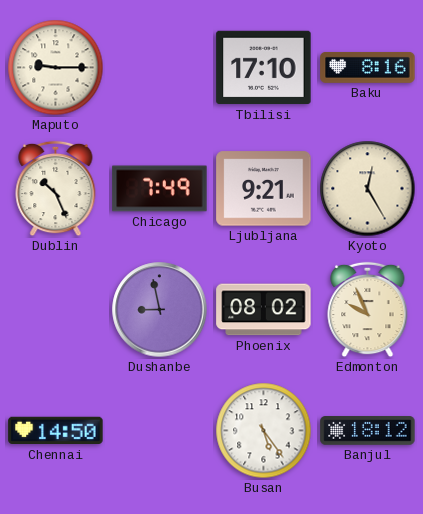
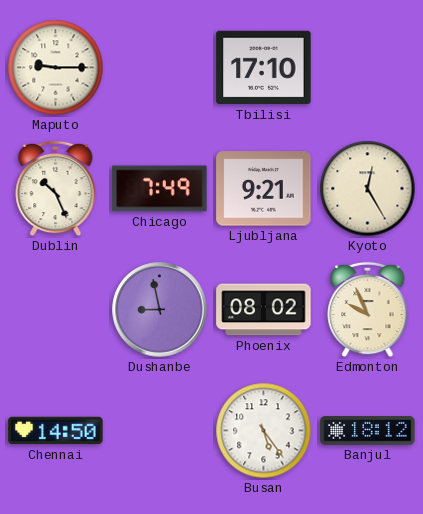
Baku: 8:16 -> none
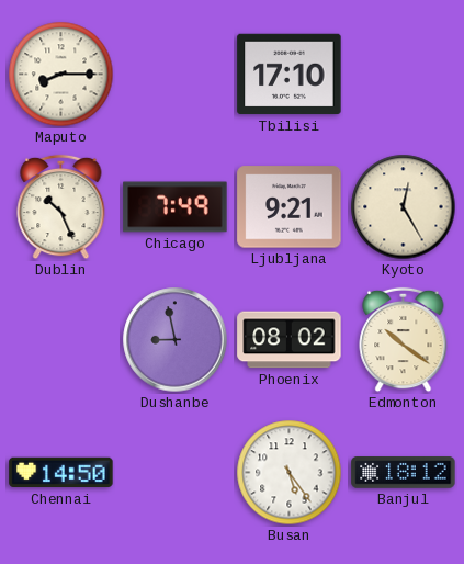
Maputo: 9:15 -> 8:15
Edmonton: 9:56 -> 10:21
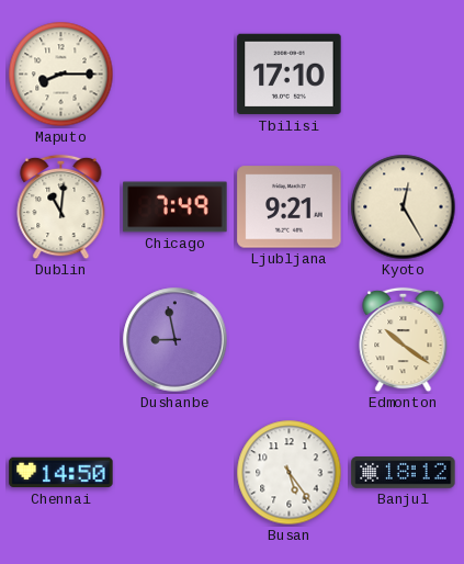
Dublin: 10:26 -> 11:01
Phoenix: 08:02 -> none
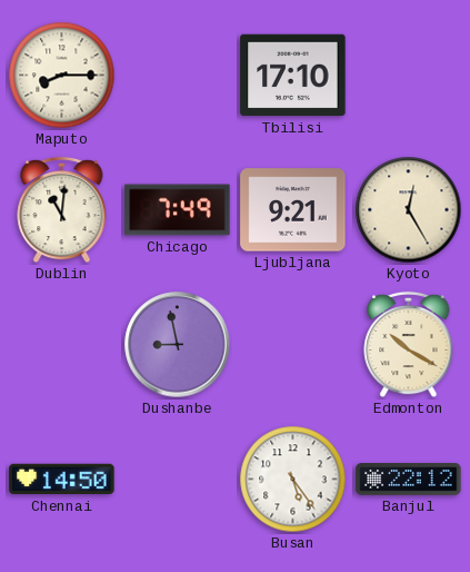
Edmonton: 10:21 -> 10:20
Banjul: 18:12 -> 22:12
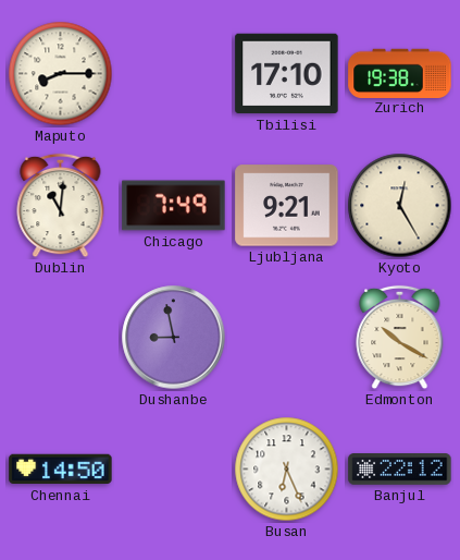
Zurich: none -> 19:38
Busan: 5:24 -> 6:26
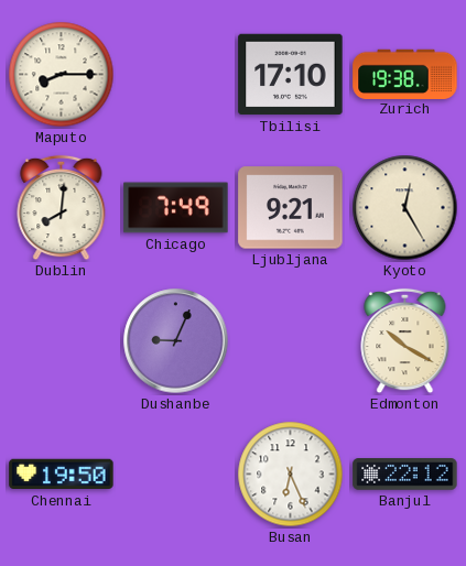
Dublin: 11:01 -> 8:01
Dushanbe: 8:58 -> 9:04
Chennai: 14:50 -> 19:50
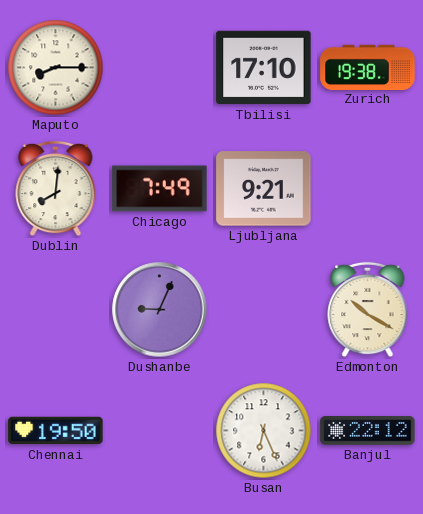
Kyoto: 12:25 -> none
